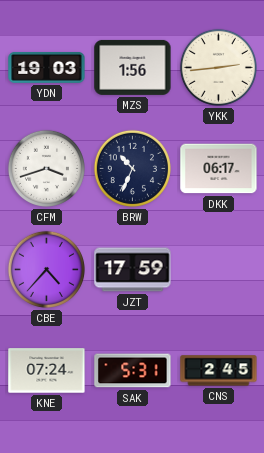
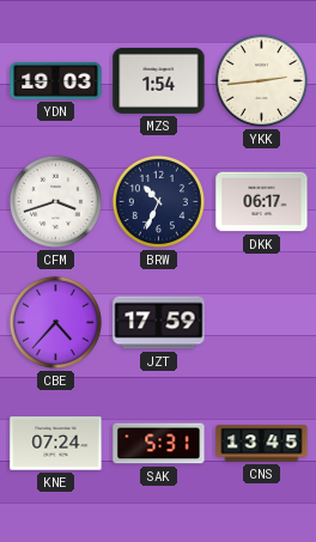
MZS: 1:56 -> 1:54
CNS: 2:45 -> 13:45
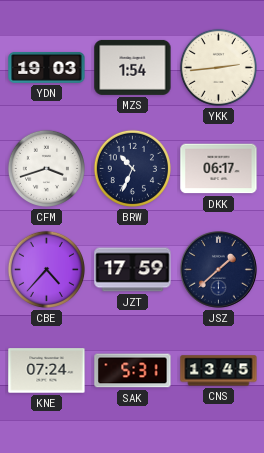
JSZ: none -> 1:38
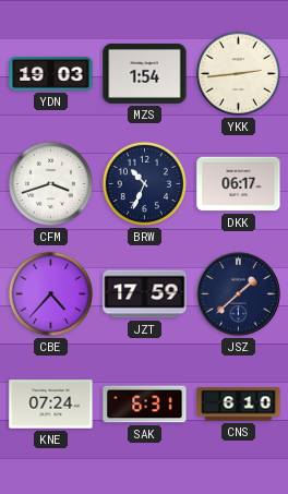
SAK: 5:31 -> 6:31
CNS: 13:45 -> 6:10
